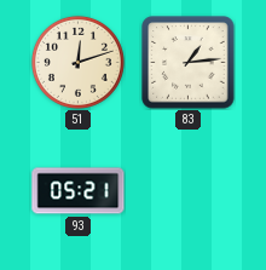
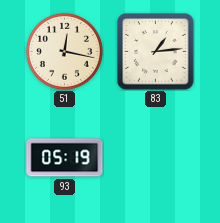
51: 12:12 -> 12:17
93: 05:21 -> 05:19
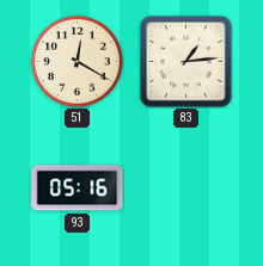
51: 12:17 -> 12:20
93: 05:19 -> 05:16
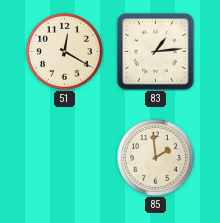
93: 05:16 -> none
85: none -> 1:59
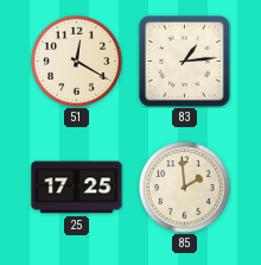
25: none -> 17:25
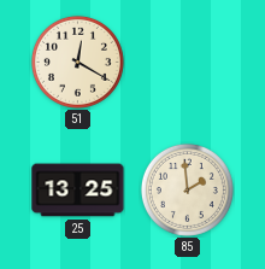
83: 1:14 -> none
25: 17:25 -> 13:25
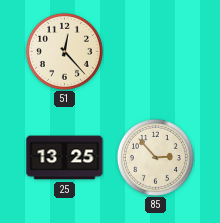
51: 12:20 -> 12:23
85: 1:59 -> 2:53
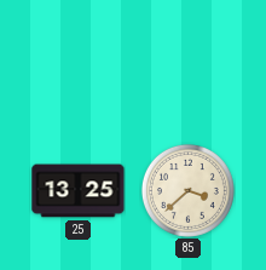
51: 12:23 -> none
85: 2:53 -> 3:38
